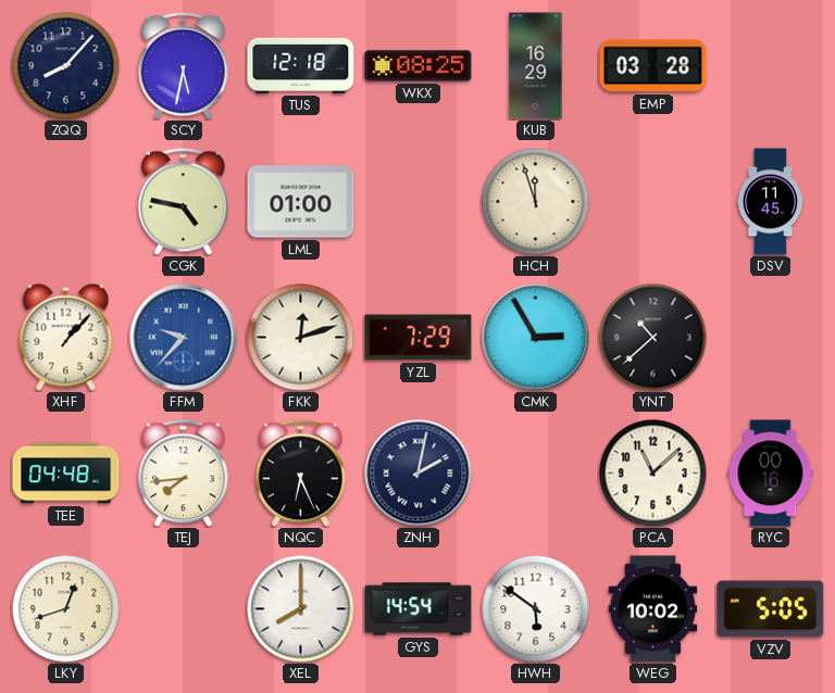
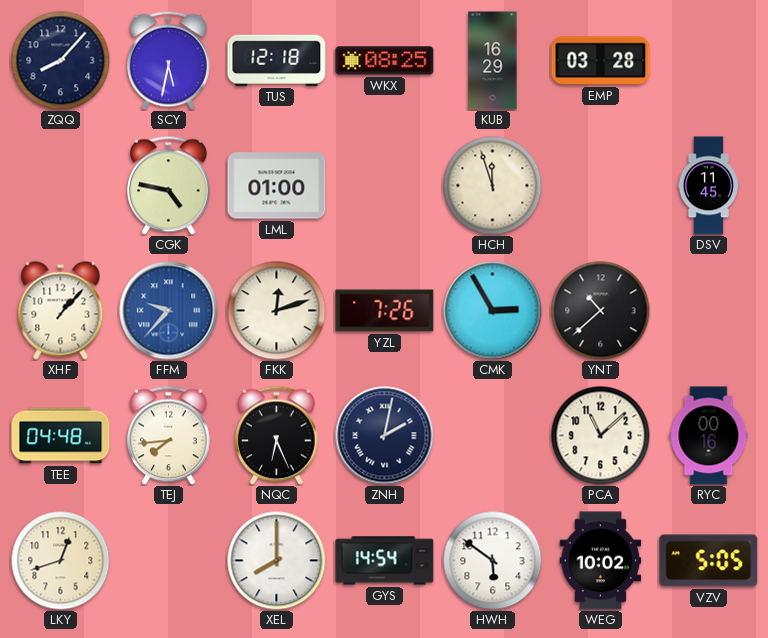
YZL: 7:29 -> 7:26
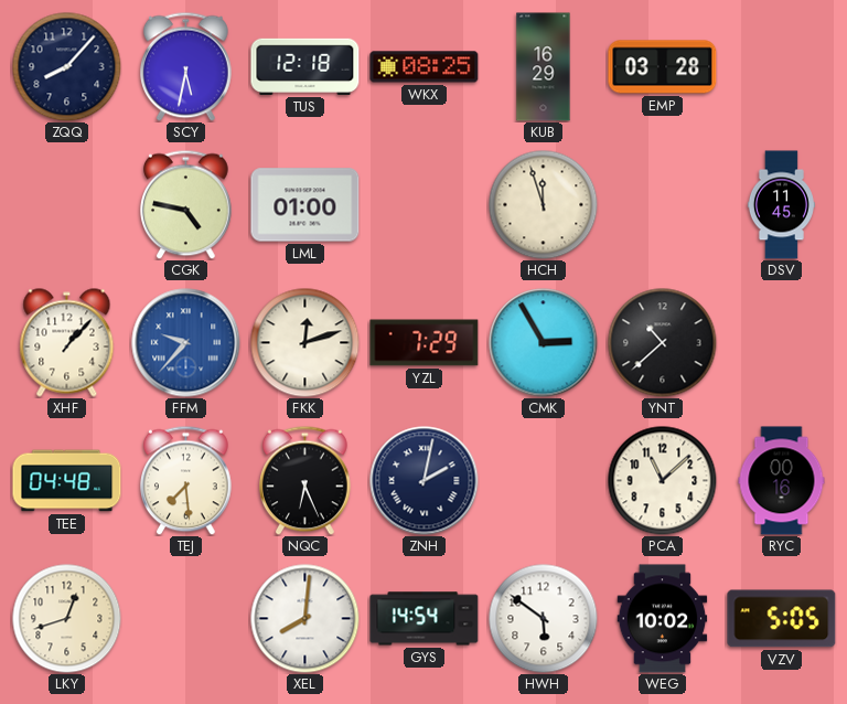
YZL: 7:26 -> 7:29
TEJ: 7:44 -> 7:29
XEL: 8:00 -> 8:01
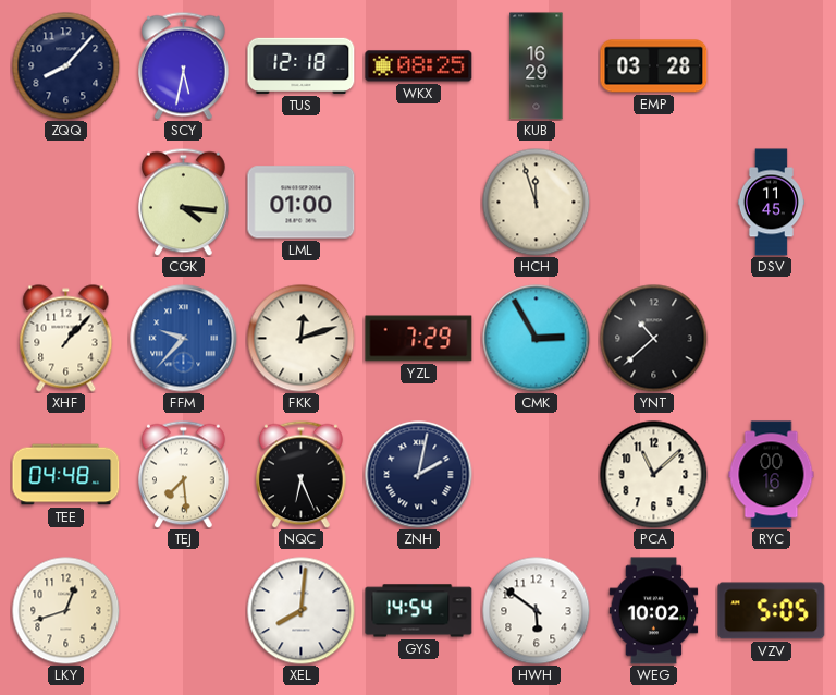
CGK: 4:47 -> 4:16
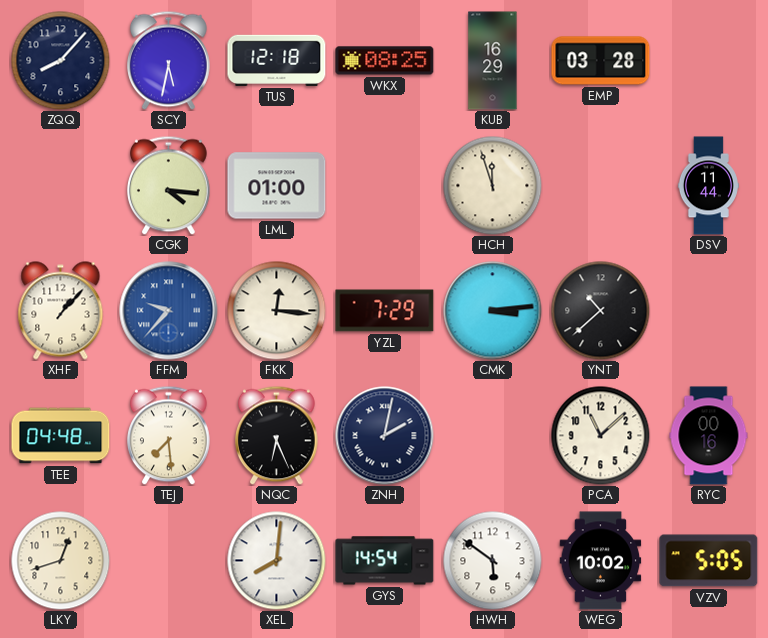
DSV: 11:45 -> 11:44
FKK: 12:12 -> 12:16
CMK: 2:55 -> 3:14
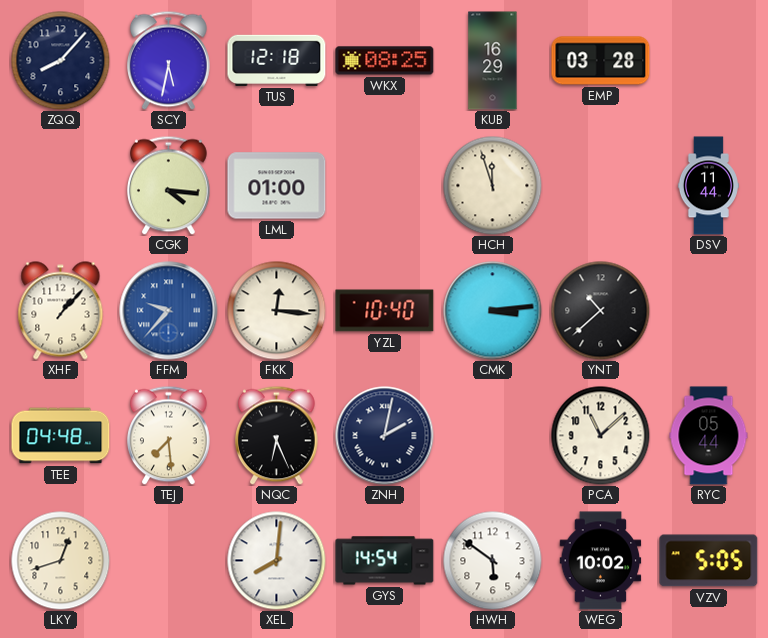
YZL: 7:29 -> 10:40
RYC: 00:16 -> 05:44
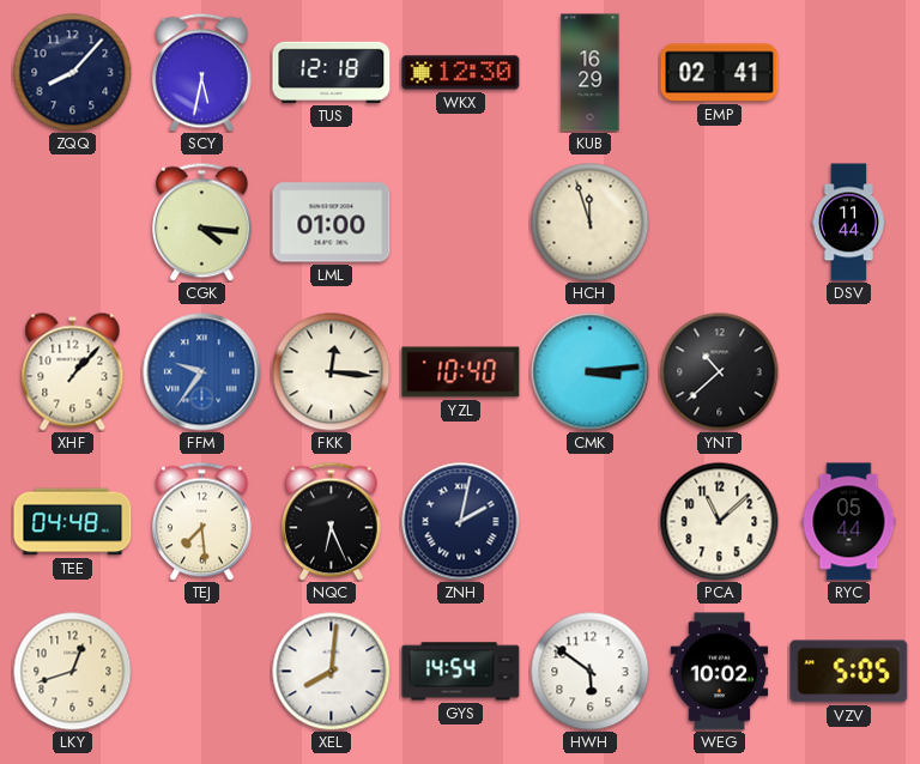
WKX: 08:25 -> 12:30
EMP: 03:28 -> 02:41
FFM: 9:37 -> 9:36
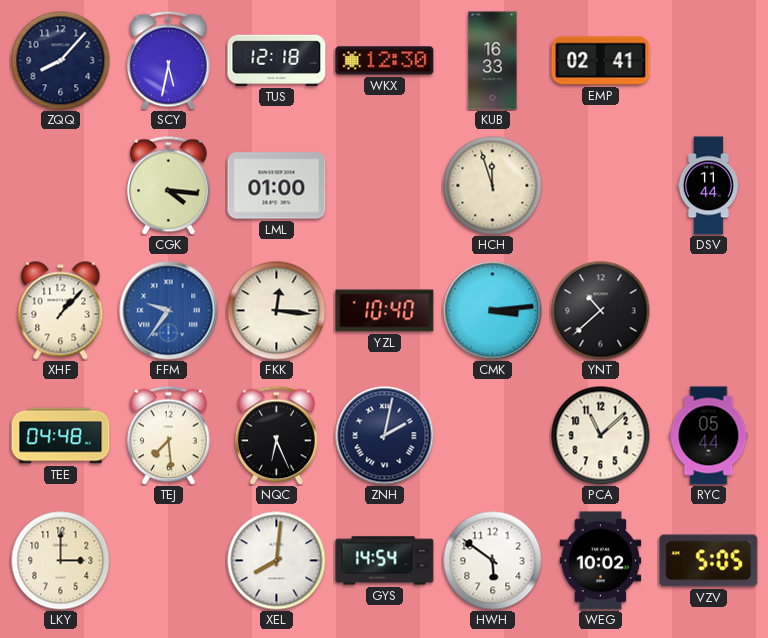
KUB: 16:29 -> 16:33
LKY: 12:42 -> 3:00
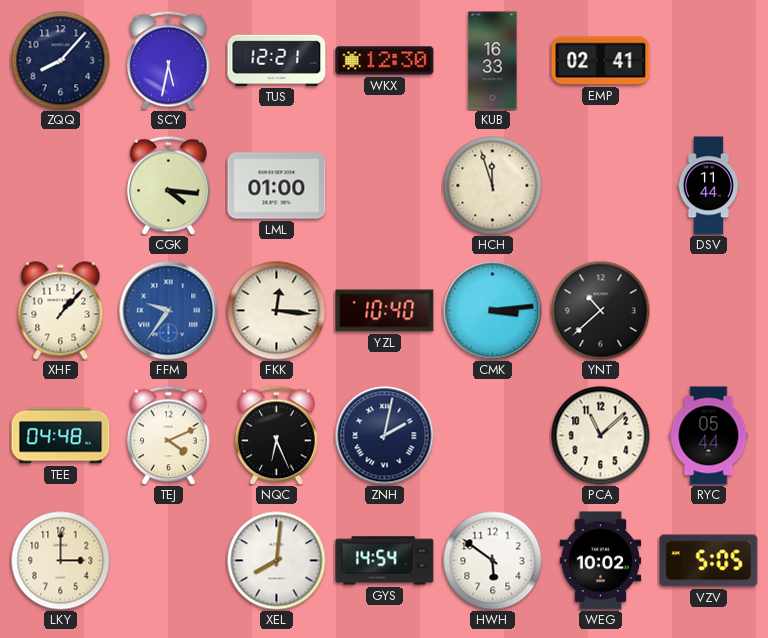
TUS: 12:18 -> 12:21
TEJ: 7:29 -> 4:11
